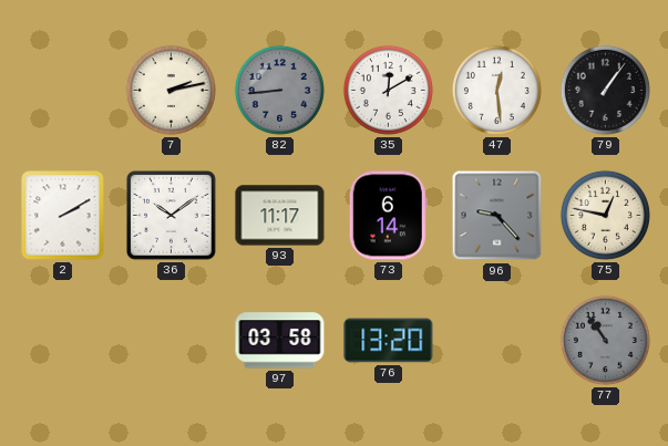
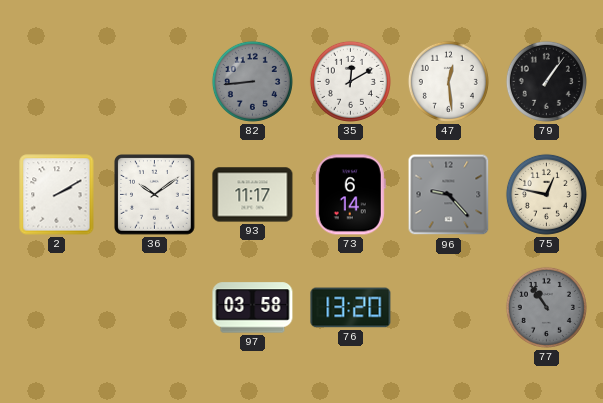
7: 2:13 -> none
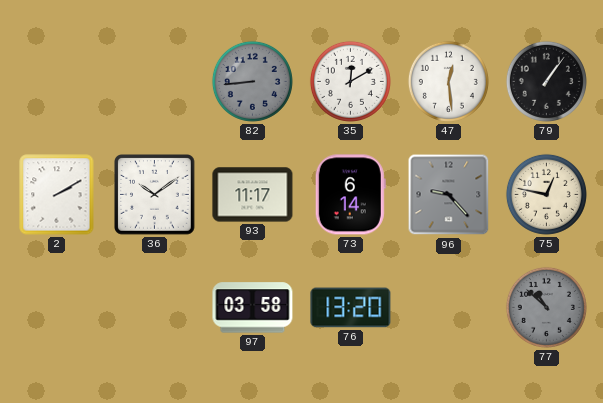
77: 10:54 -> 10:52
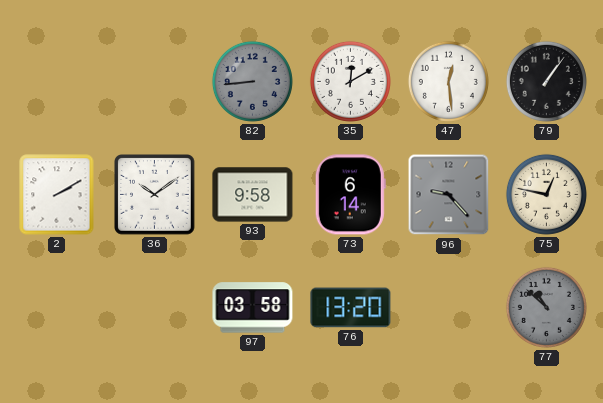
93: 11:17 -> 9:58
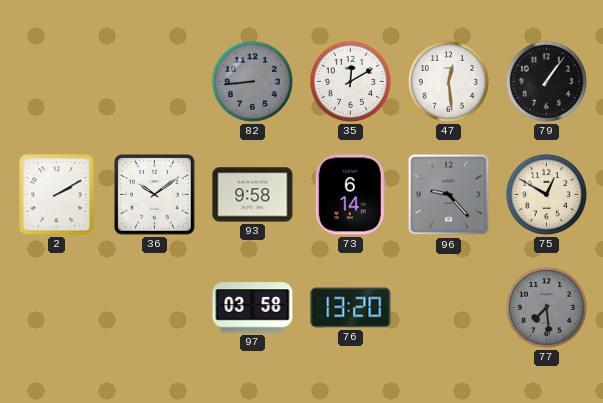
75: 12:47 -> 12:50
77: 10:52 -> 7:29
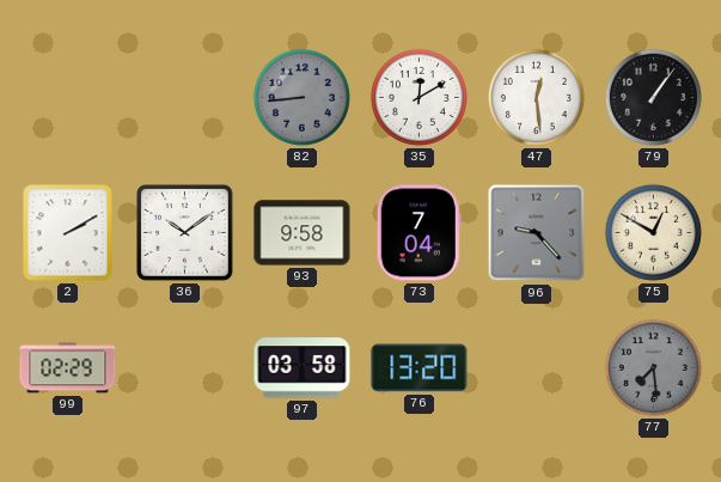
73: 6:14 -> 7:04
99: none -> 02:29
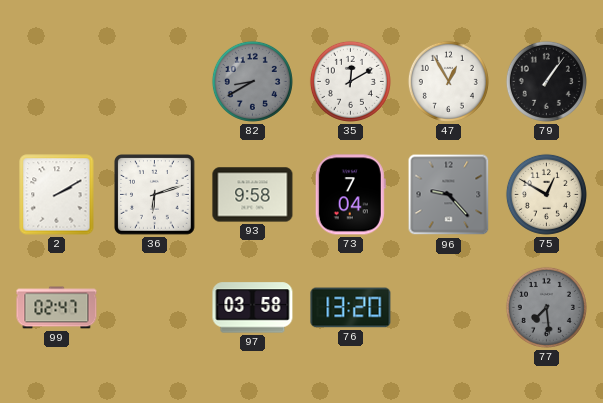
82: 8:44 -> 8:40
47: 12:29 -> 12:55
36: 10:09 -> 6:12
99: 02:29 -> 02:47
